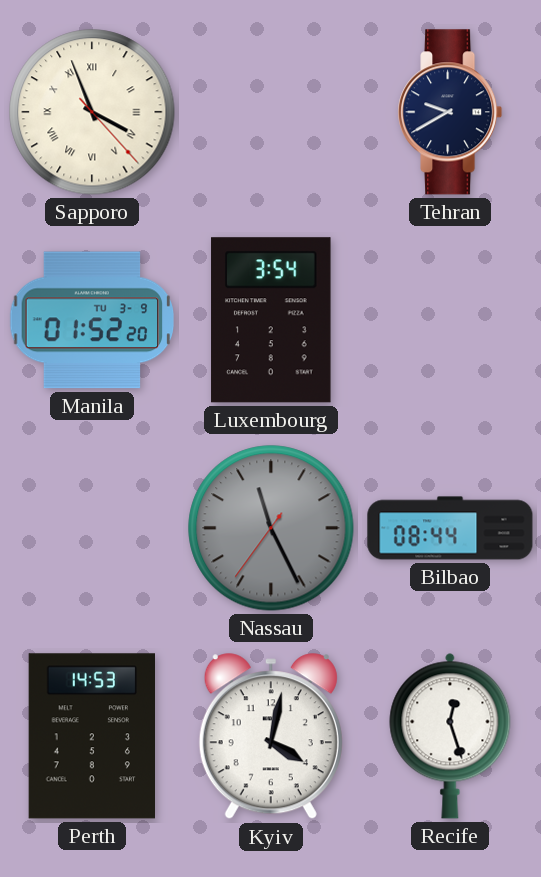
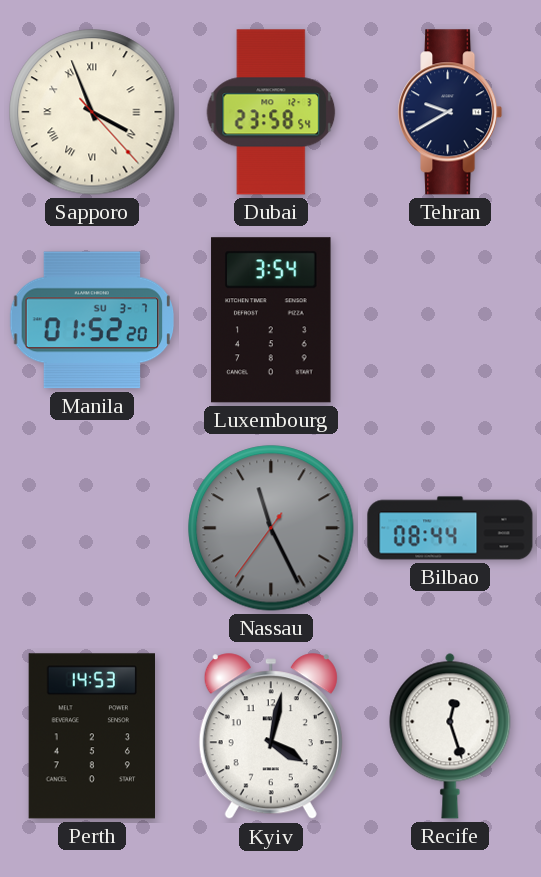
Dubai: none -> 23:58
Manila date: TU 3-9 -> SU 3-7
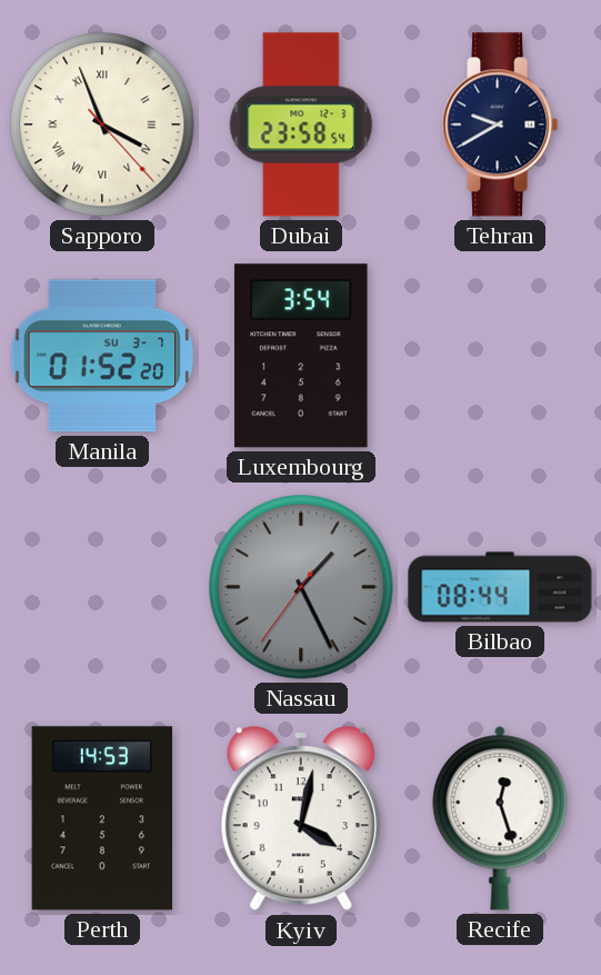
Nassau: 11:25 -> 1:25
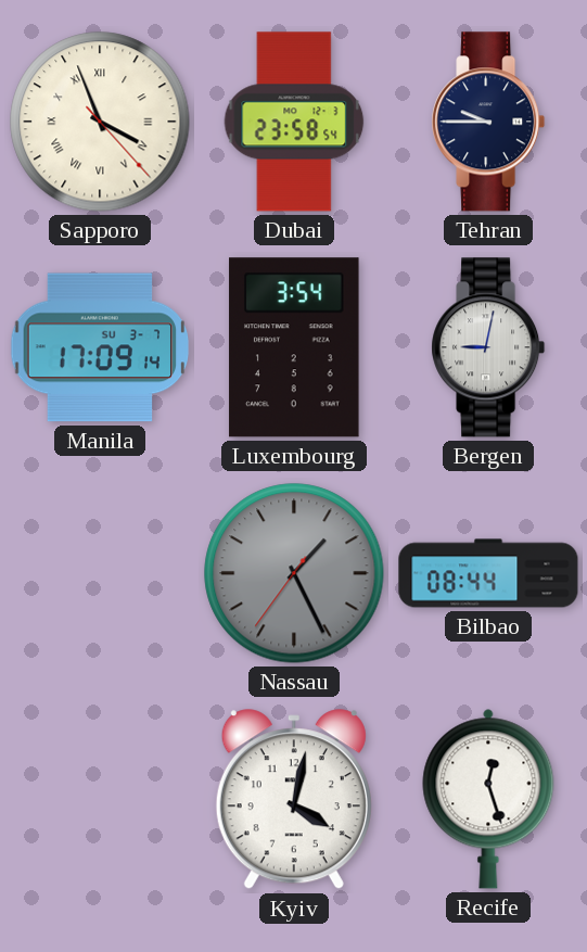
Tehran: 9:40 -> 9:45
Manila: 01:52 -> 17:09
Bergen: none -> 9:02
Perth: 14:53 -> none
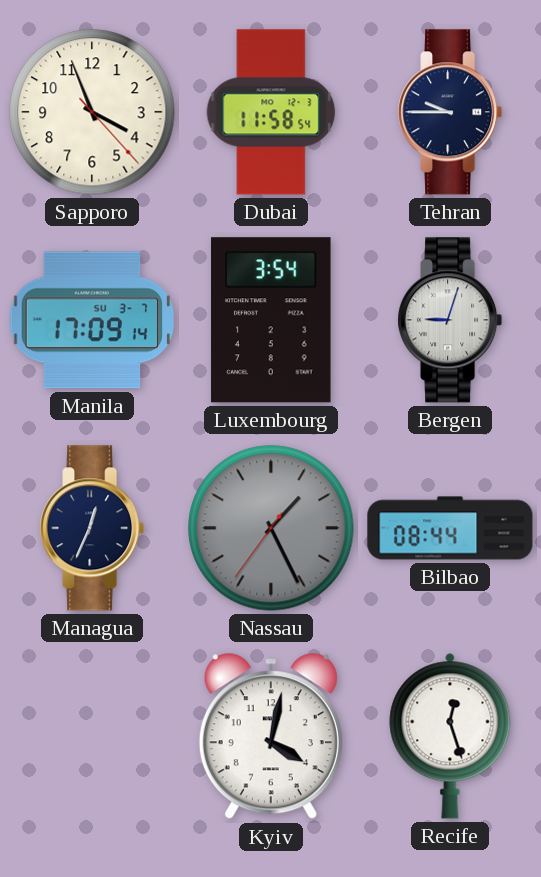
Sapporo numerals: Roman -> Arabic
Dubai: 23:58 -> 11:58
Bergen: 9:02 -> 9:03
Managua: none -> 12:34
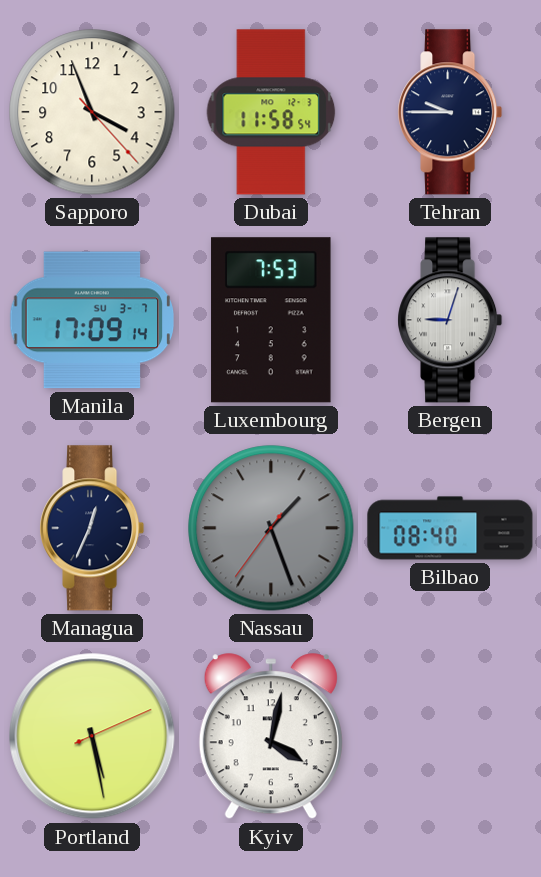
Luxembourg: 3:54 -> 7:53
Nassau: 1:25 -> 1:26
Bilbao: 08:44 -> 08:40
Portland: none -> 5:28
Recife: 12:27 -> none
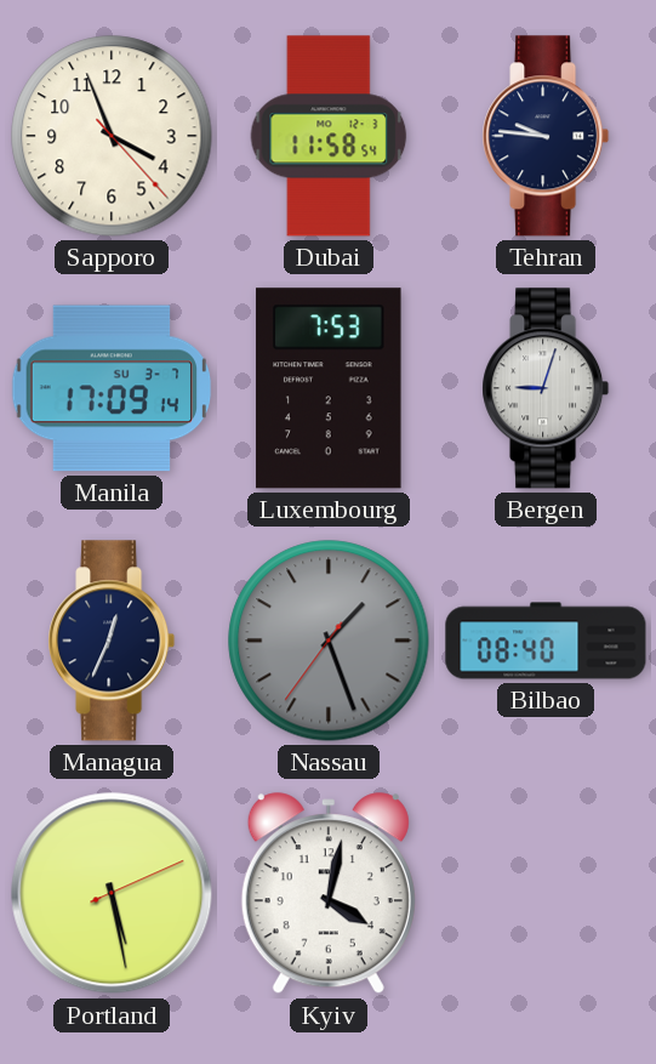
Tehran: 9:45 -> 9:46
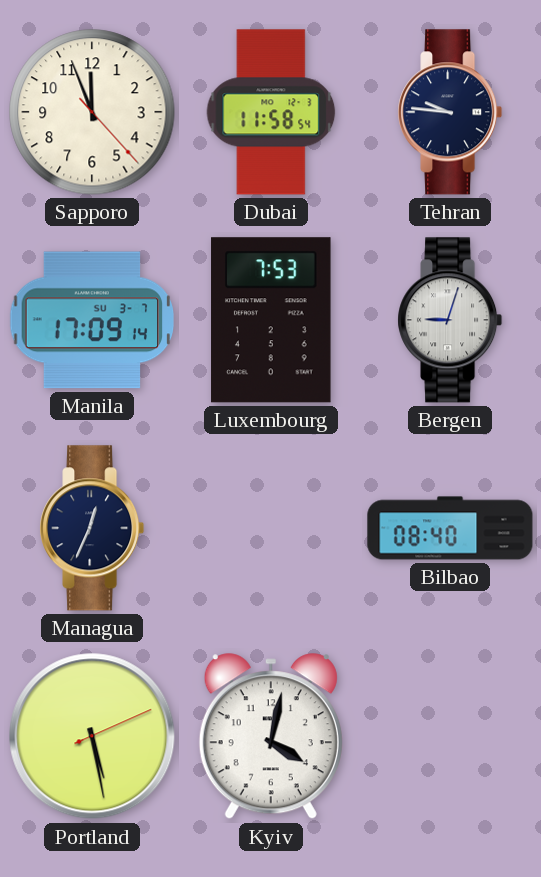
Sapporo: 3:56 -> 11:56
Nassau: 1:26 -> none
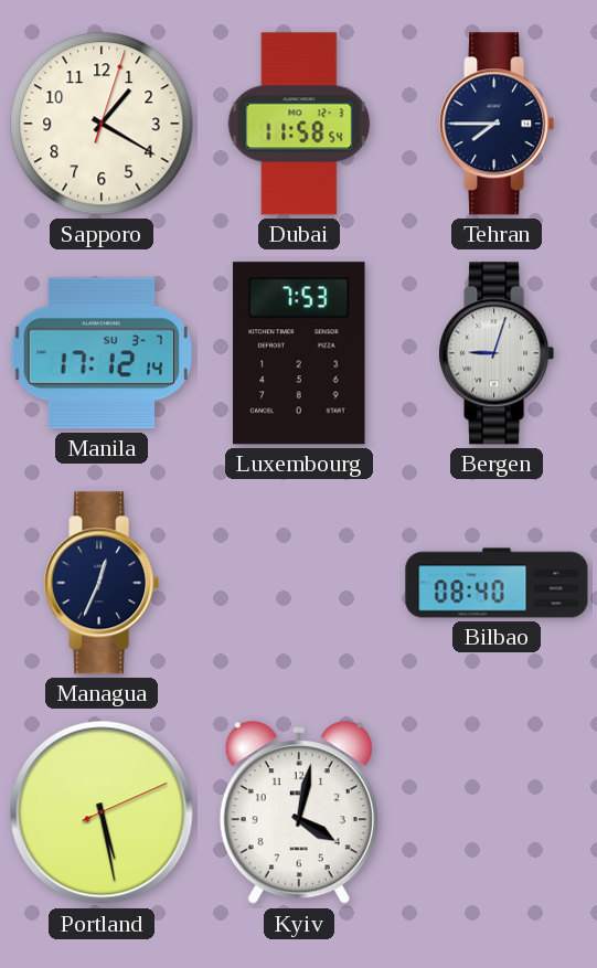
Sapporo: 11:56 -> 1:20
Tehran: 9:46 -> 7:45
Manila: 17:09 -> 17:12
